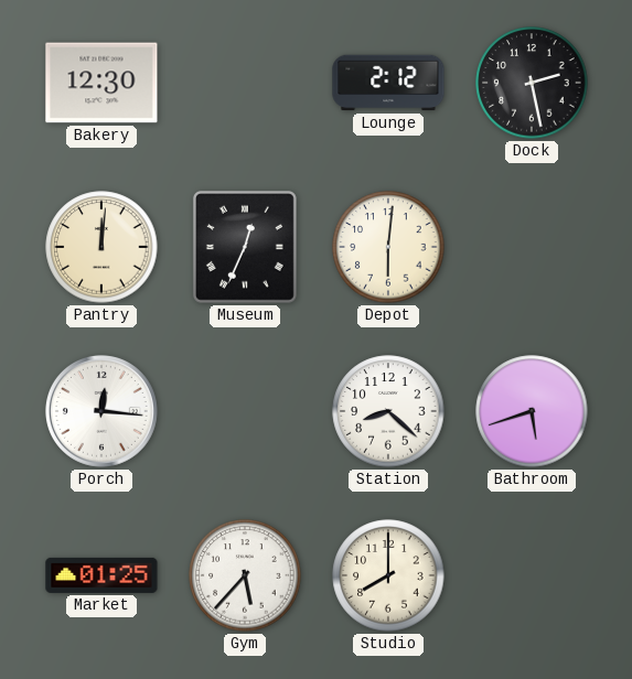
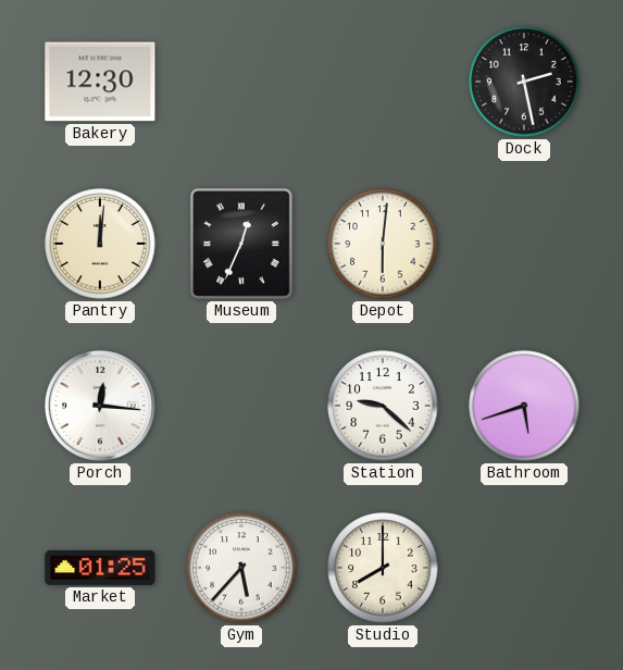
Lounge: 2:12 -> none
Station: 8:22 -> 9:22
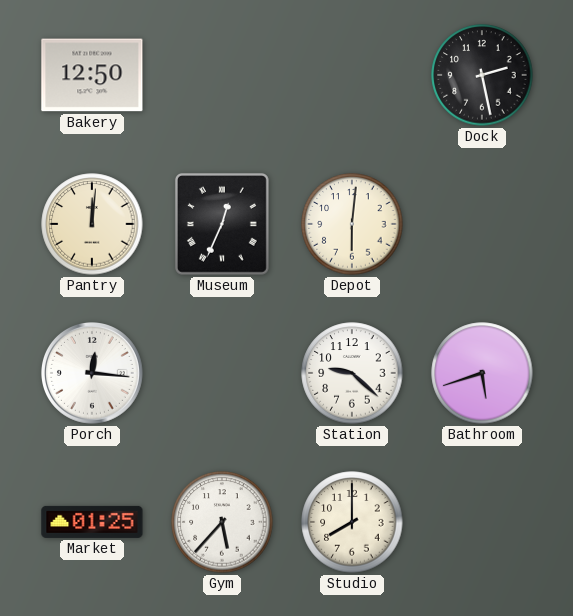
Bakery: 12:30 -> 12:50
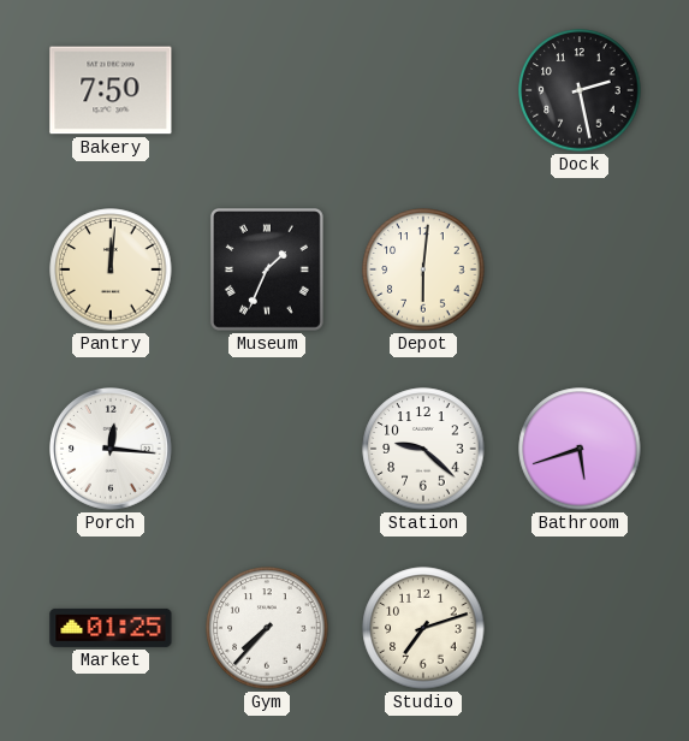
Bakery: 12:50 -> 7:50
Museum: 12:34 -> 1:34
Gym: 5:37 -> 7:37
Studio: 8:00 -> 7:12
